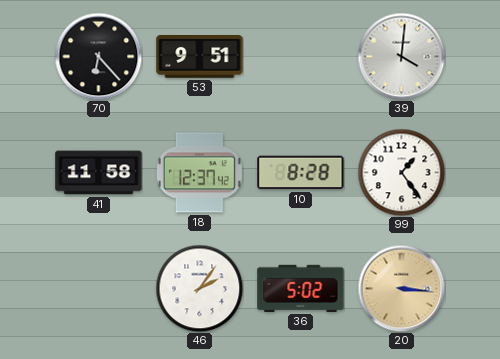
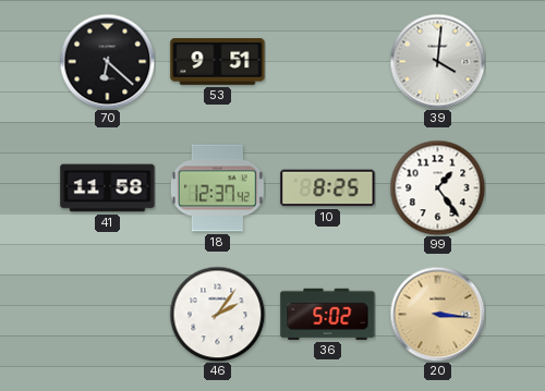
70: 6:23 -> 6:22
10: 8:28 -> 8:25
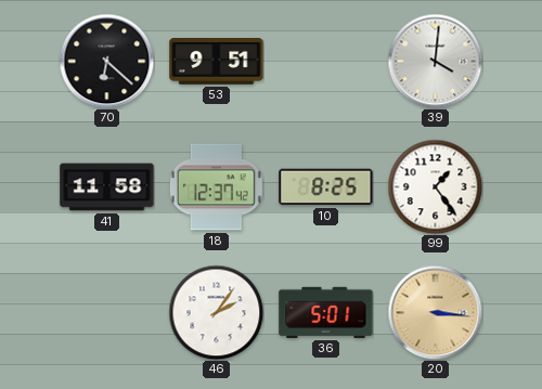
36: 5:02 -> 5:01
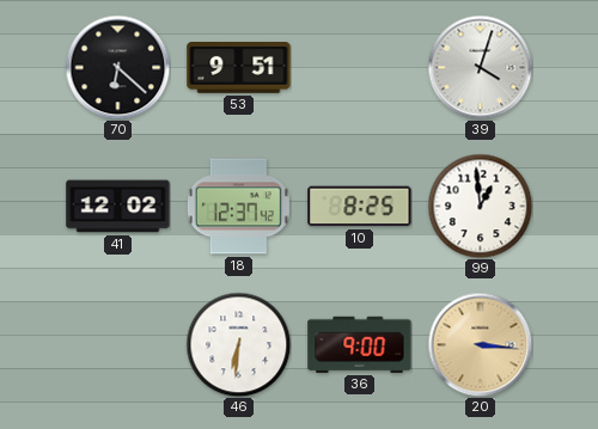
39: 4:01 -> 4:03
41: 11:58 -> 12:02
99: 1:24 -> 12:59
46: 2:06 -> 6:31
36: 5:01 -> 9:00
